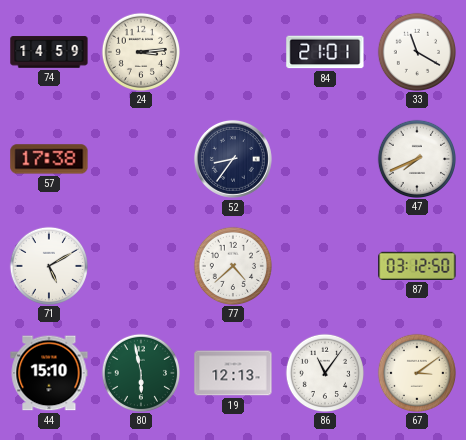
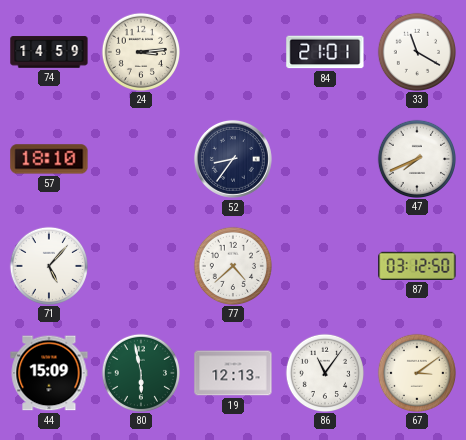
57: 17:38 -> 18:10
71: 5:10 -> 5:07
44: 15:10 -> 15:09
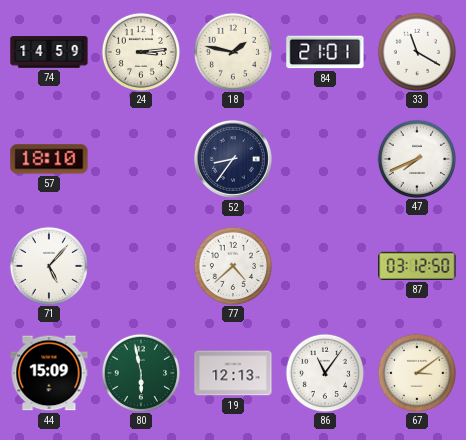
18: none -> 1:47
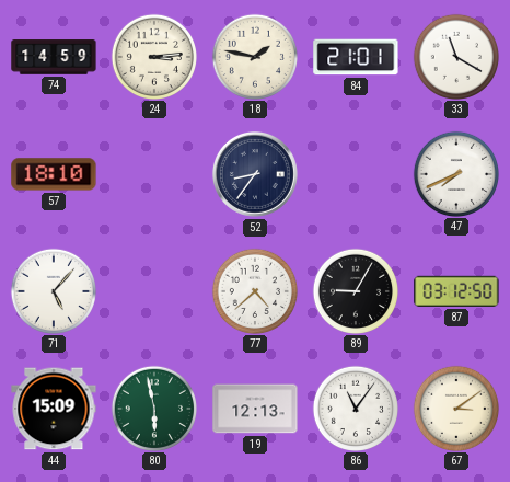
89: none -> 9:05
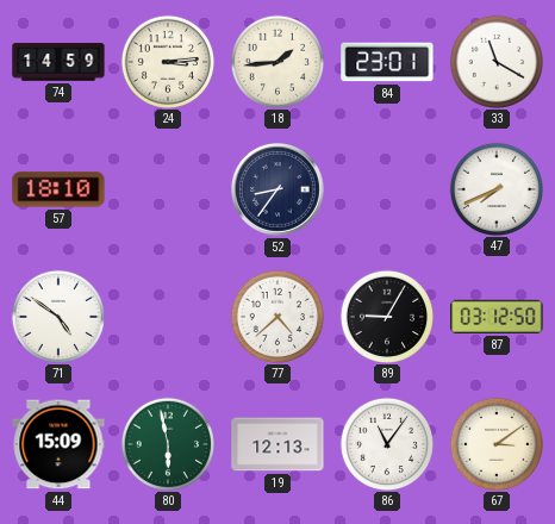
18: 1:47 -> 1:44
84: 21:01 -> 23:01
71: 5:07 -> 4:51
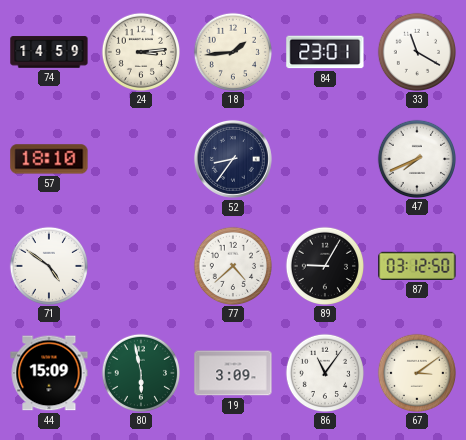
19: 12:13 -> 3:09
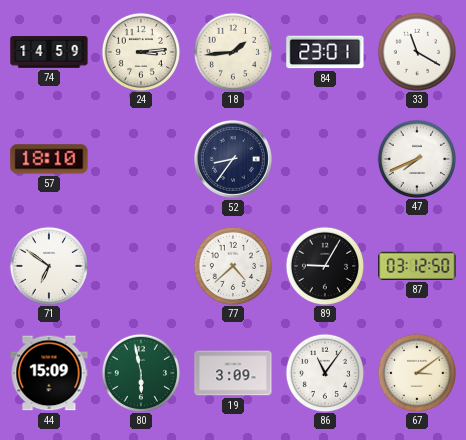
71: 4:51 -> 6:51
